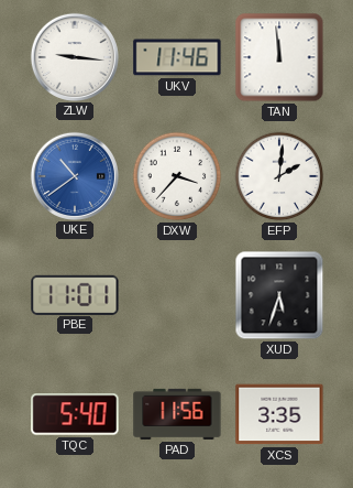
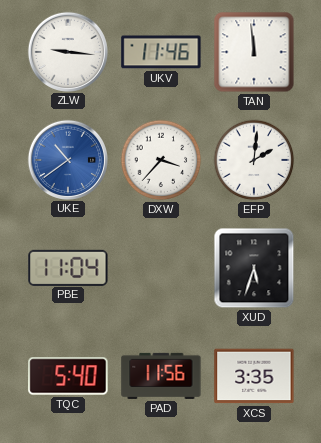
PBE: 11:01 -> 11:04
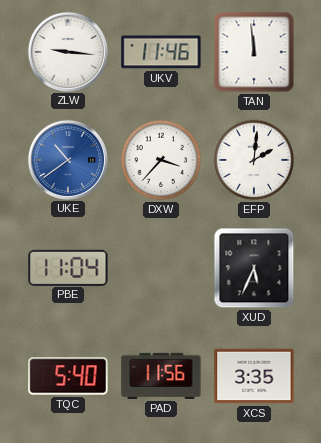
XUD: 5:33 -> 5:34
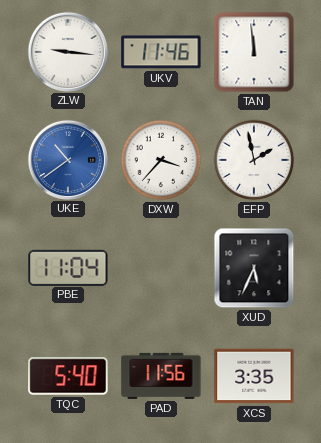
EFP: 2:01 -> 1:58
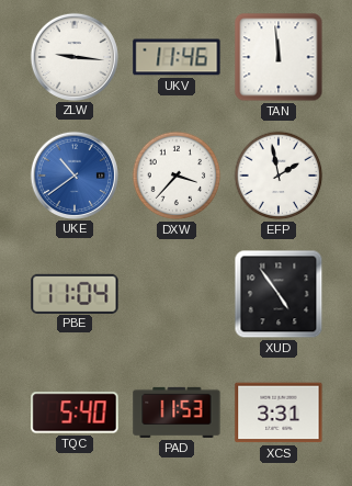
XUD: 5:34 -> 4:54
PAD: 11:56 -> 11:53
XCS: 3:35 -> 3:31
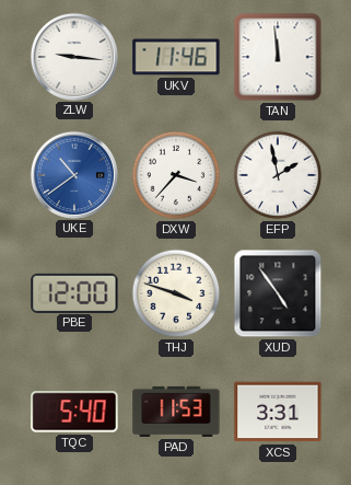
PBE: 11:04 -> 12:00
THJ: none -> 3:48
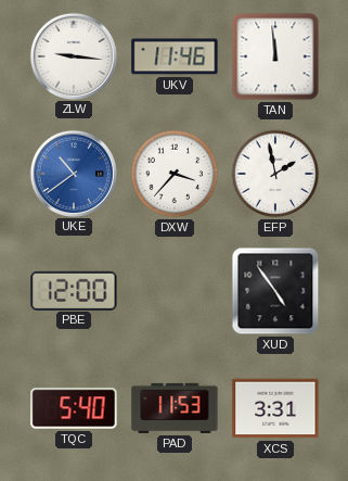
THJ: 3:48 -> none
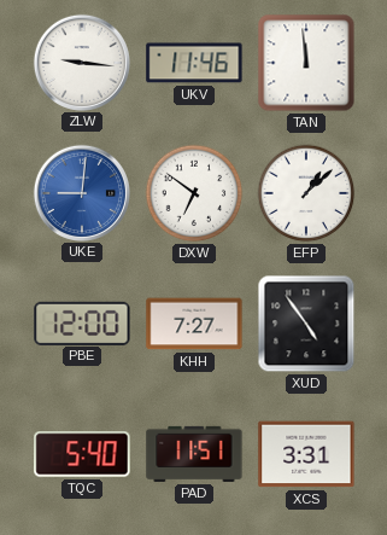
UKE: 10:39 -> 9:01
DXW: 3:37 -> 6:51
EFP: 1:58 -> 1:08
KHH: none -> 7:27
PAD: 11:53 -> 11:51
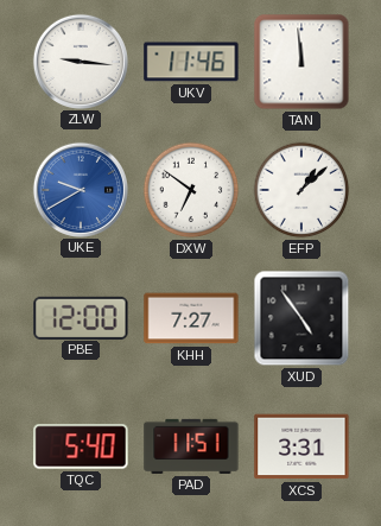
UKE: 9:01 -> 9:40
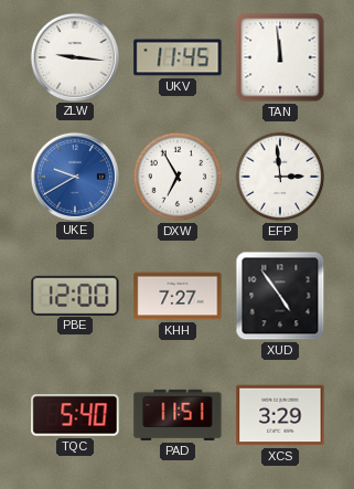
UKV: 11:46 -> 11:45
DXW: 6:51 -> 6:55
EFP: 1:08 -> 2:59
XCS: 3:31 -> 3:29
